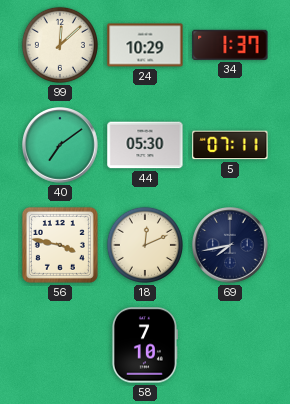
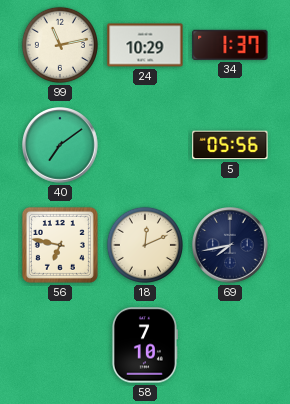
99: 12:08 -> 11:13
44: 05:30 -> none
5: 07:11 -> 05:56
56: 3:47 -> 6:47
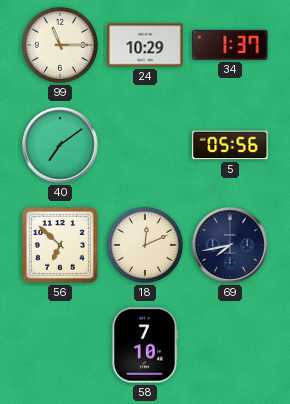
99: 11:13 -> 11:15
56: 6:47 -> 6:52
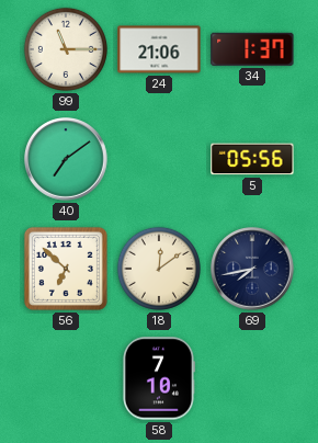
24: 10:29 -> 21:06
18: 12:11 -> 12:09
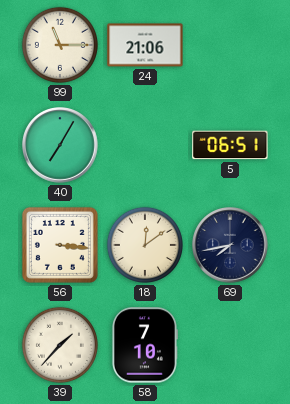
34: 1:37 -> none
40: 7:09 -> 7:05
5: 05:56 -> 06:51
56: 6:52 -> 3:16
39: none -> 1:37
